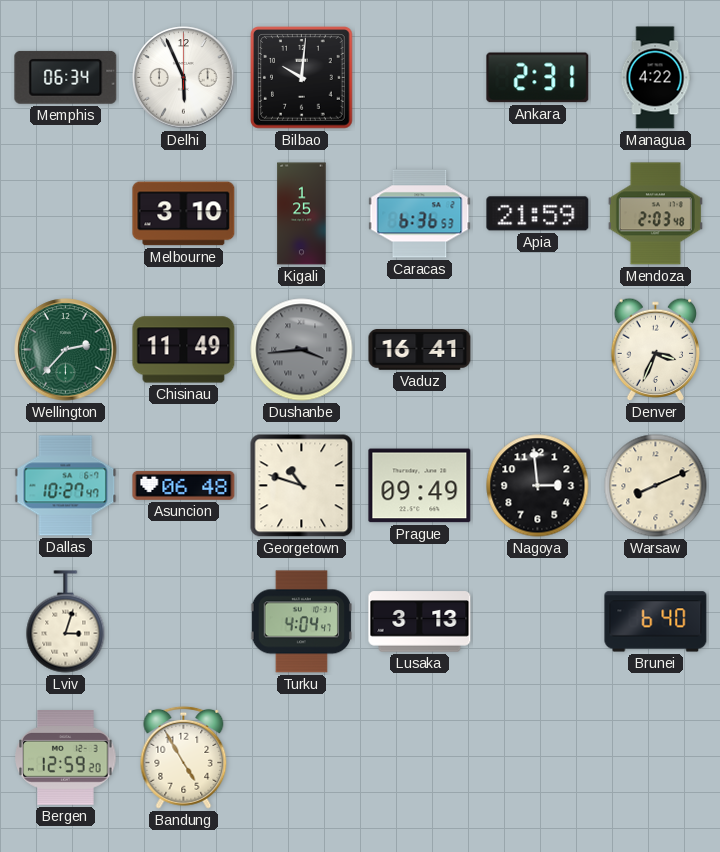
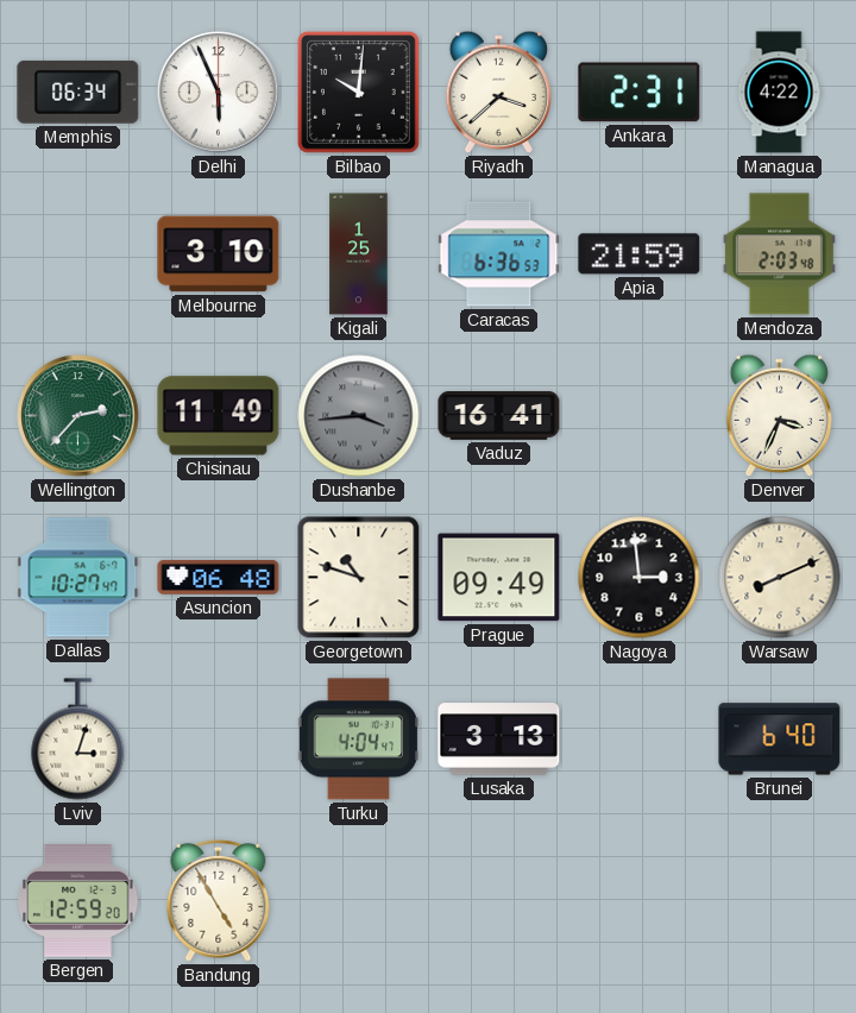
Riyadh: none -> 3:38
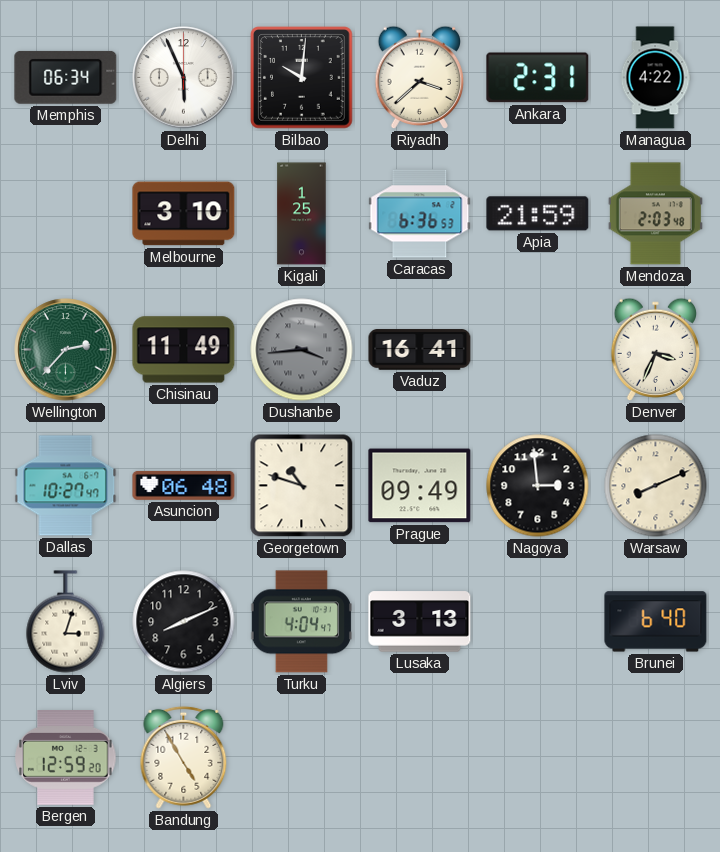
Algiers: none -> 8:11
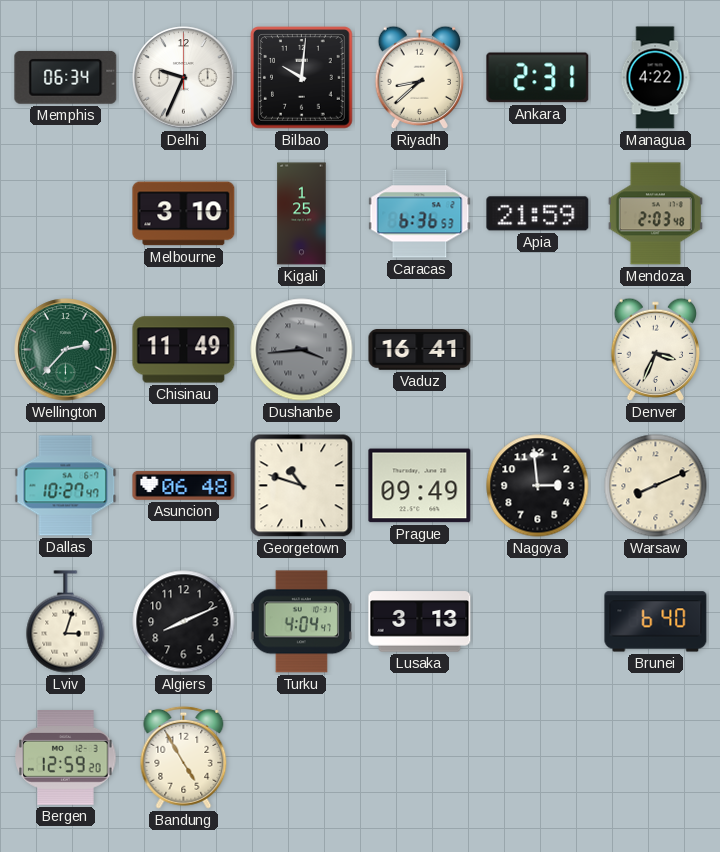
Delhi: 5:56 -> 9:34
Riyadh: 3:38 -> 8:38
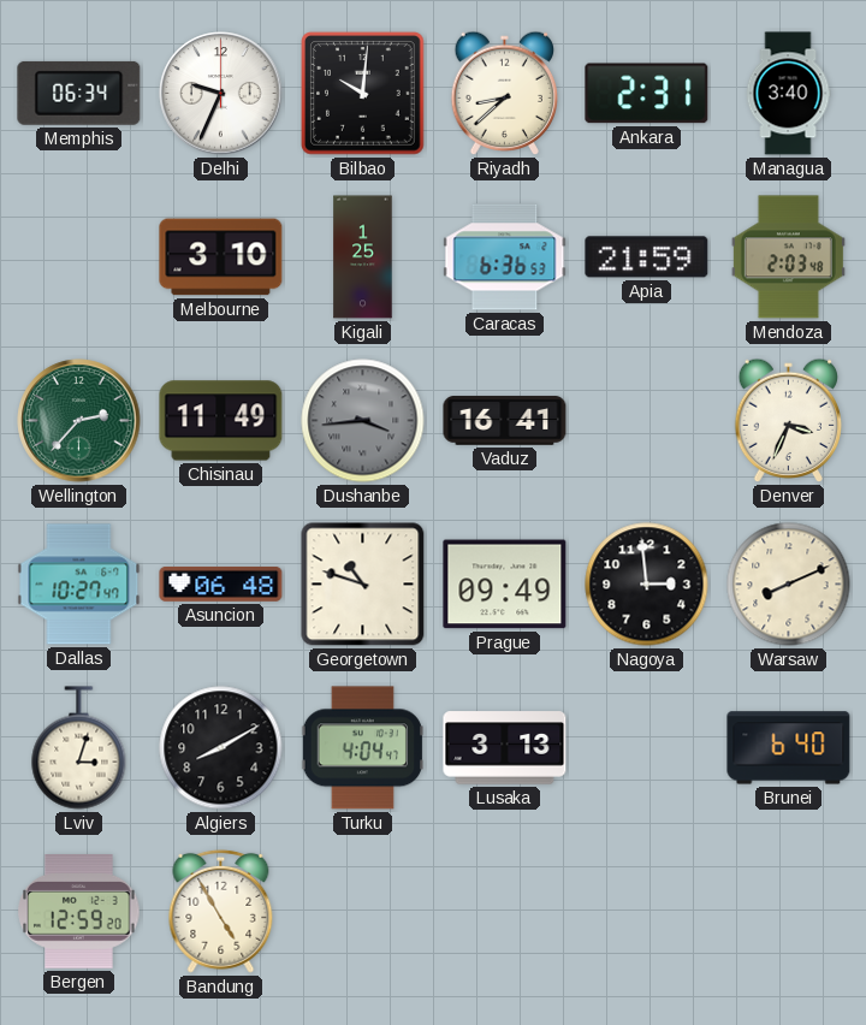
Managua: 4:22 -> 3:40
Algiers: 8:11 -> 8:10
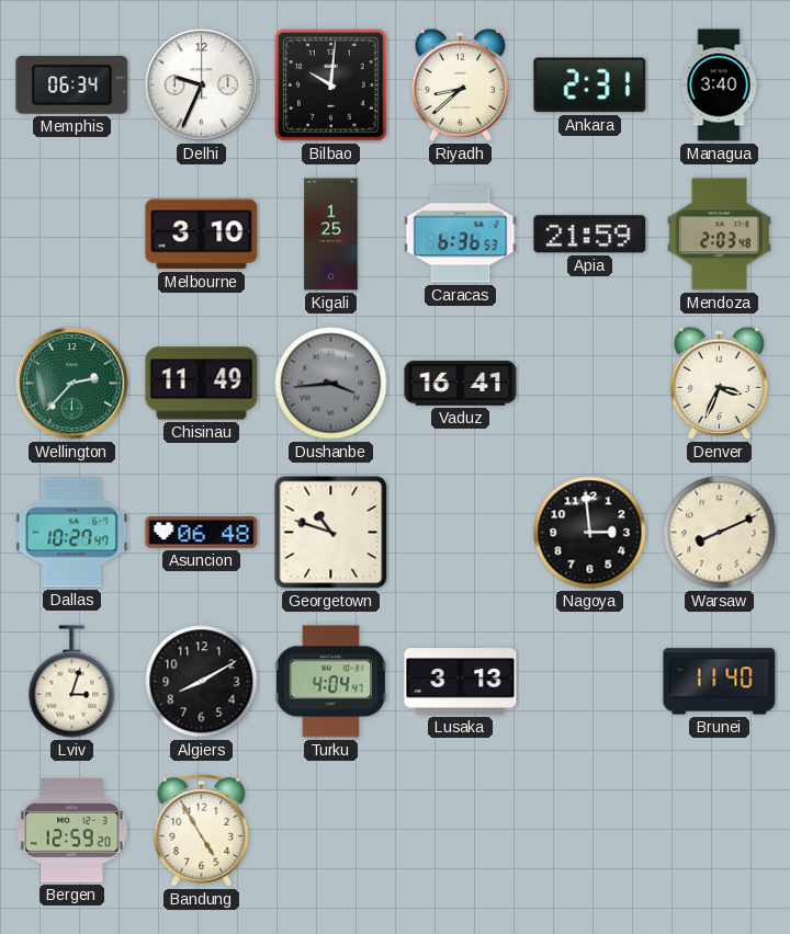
Prague: 09:49 -> none
Brunei: 6:40 -> 11:40
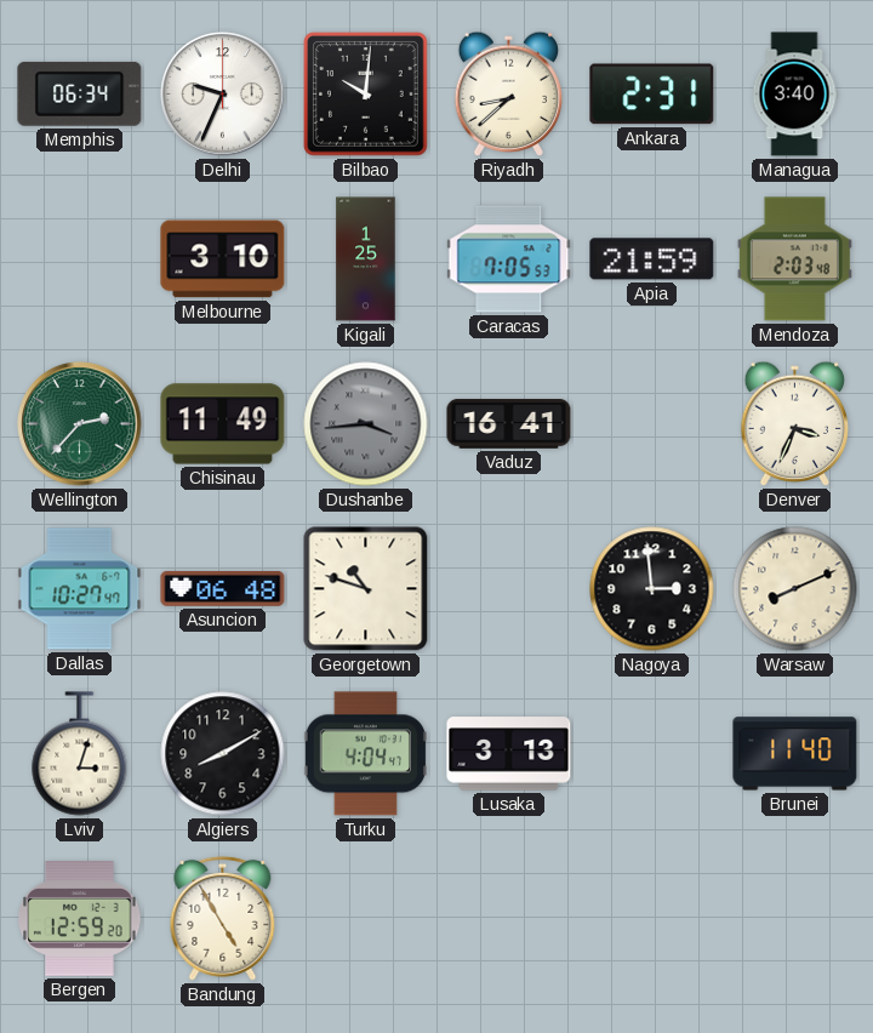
Caracas: 6:36 -> 7:05
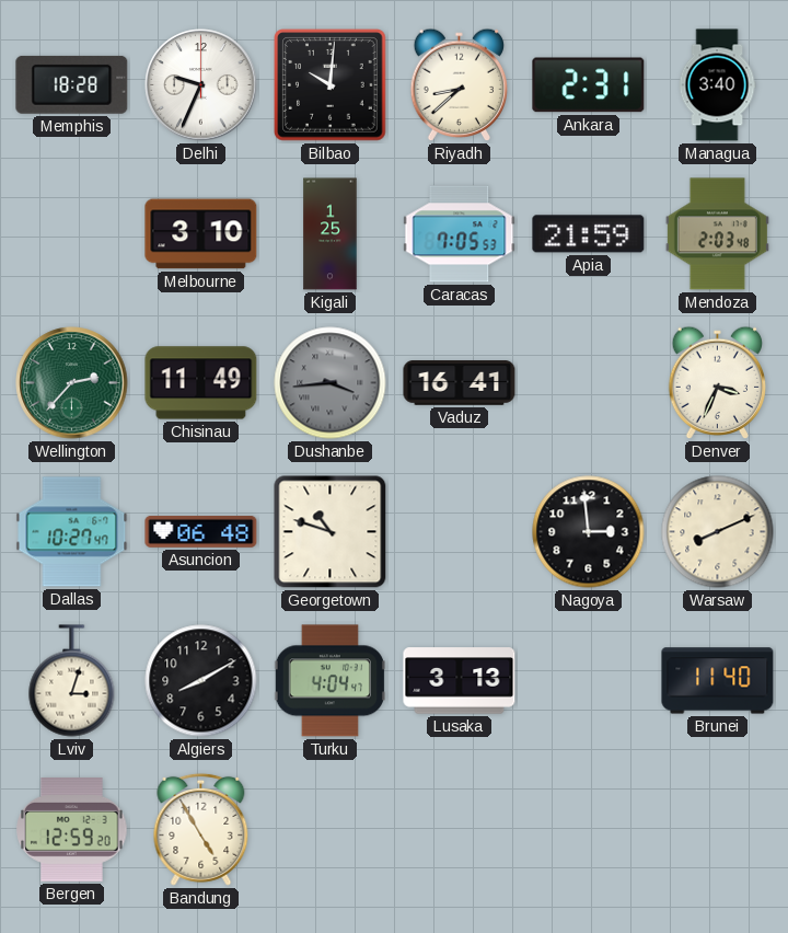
Memphis: 06:34 -> 18:28
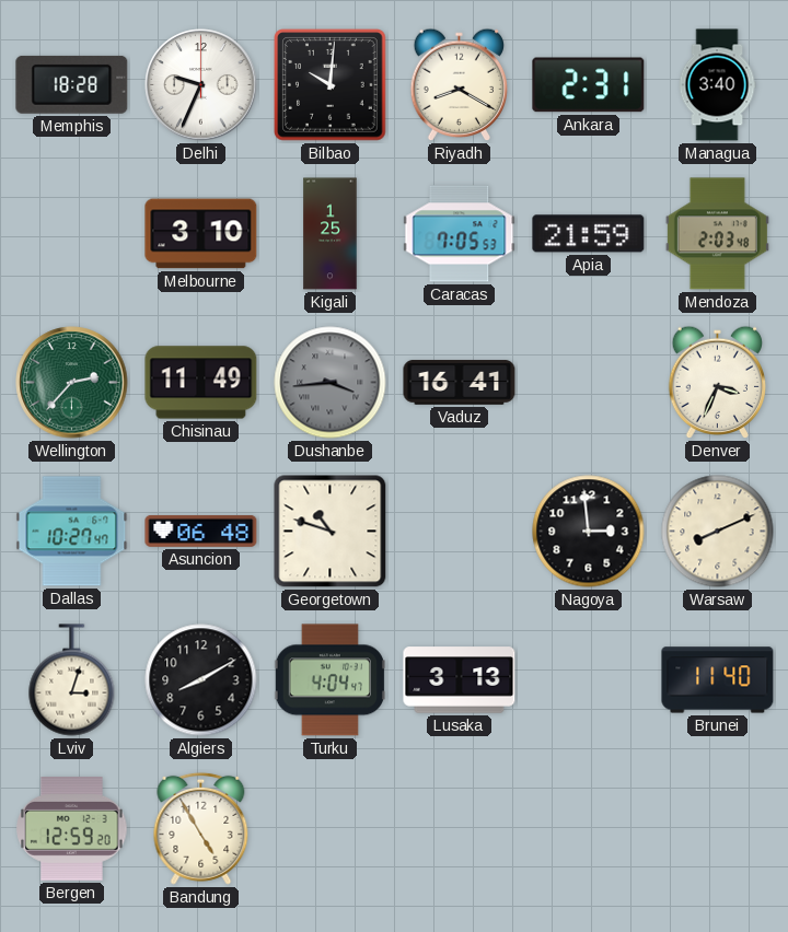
Riyadh: 8:38 -> 8:20
